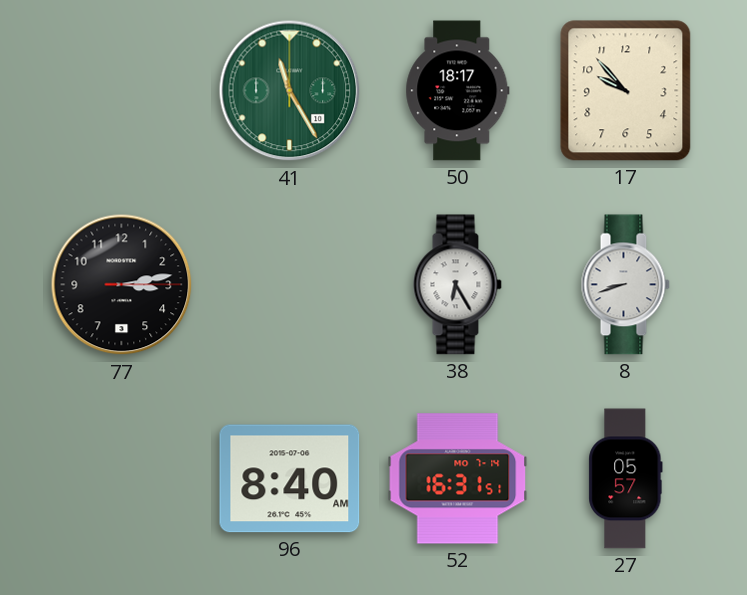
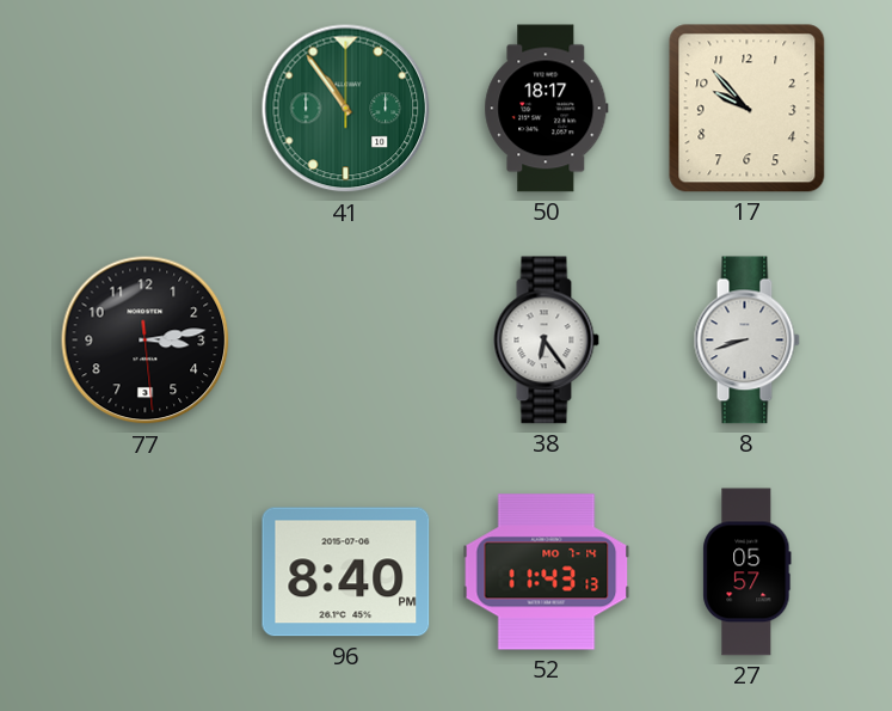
41: 11:25 -> 10:54
77: 3:13:15 -> 3:13:29
38: 6:25 -> 6:24
96: 8:40 AM -> 8:40 PM
52: 16:31 -> 11:43
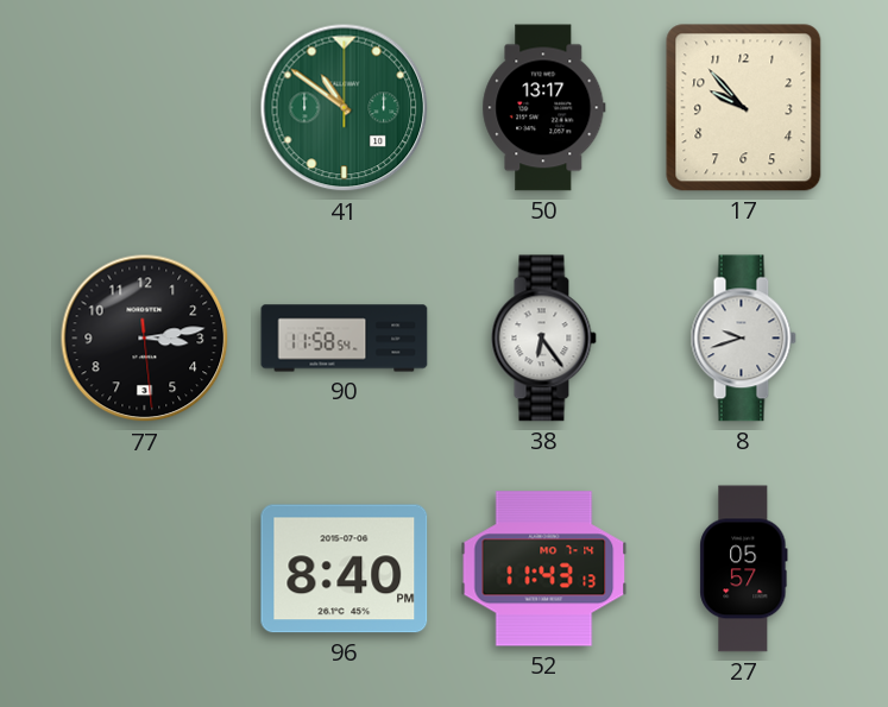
41: 10:54 -> 10:51
50: 18:17 -> 13:17
90: none -> 11:58
8: 8:42 -> 9:42
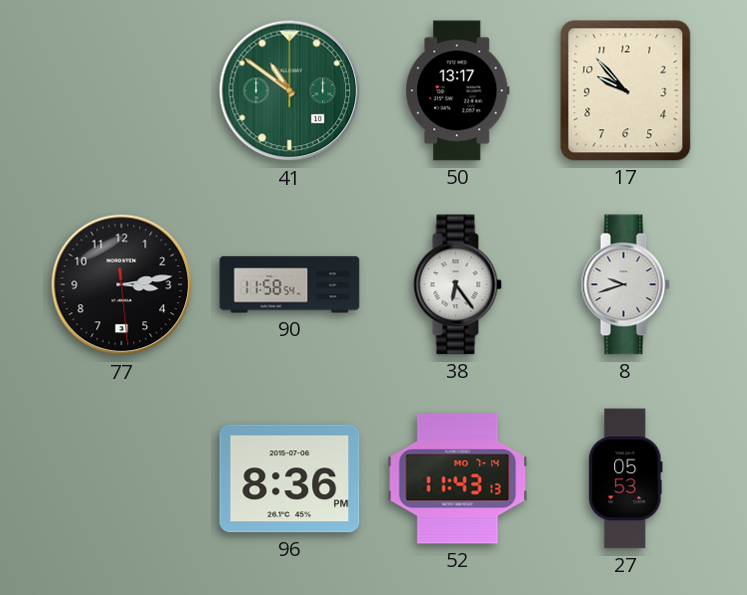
96: 8:40 -> 8:36
27: 05:57 -> 05:53
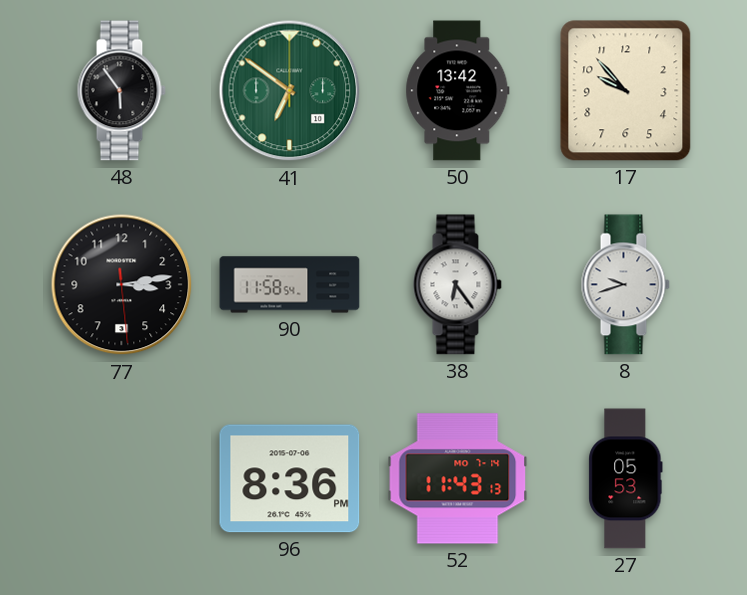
48: none -> 5:54
41: 10:51 -> 6:51
50: 13:17 -> 13:42
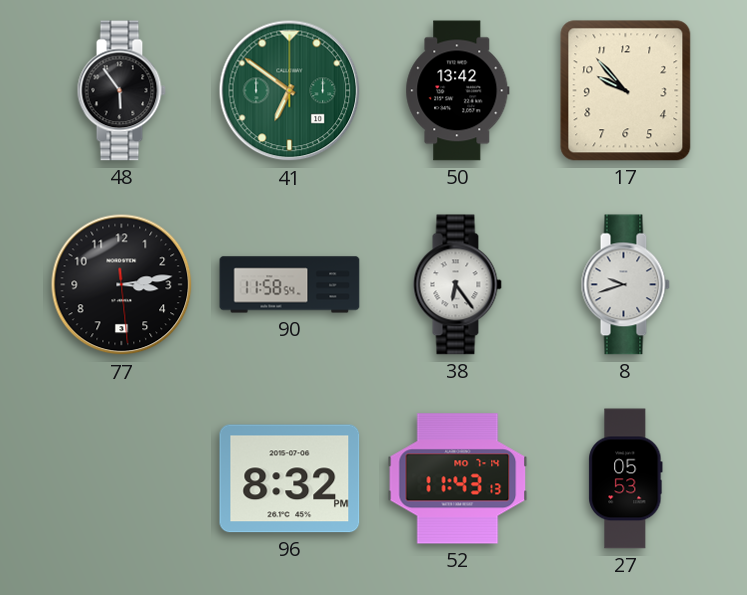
96: 8:36 -> 8:32
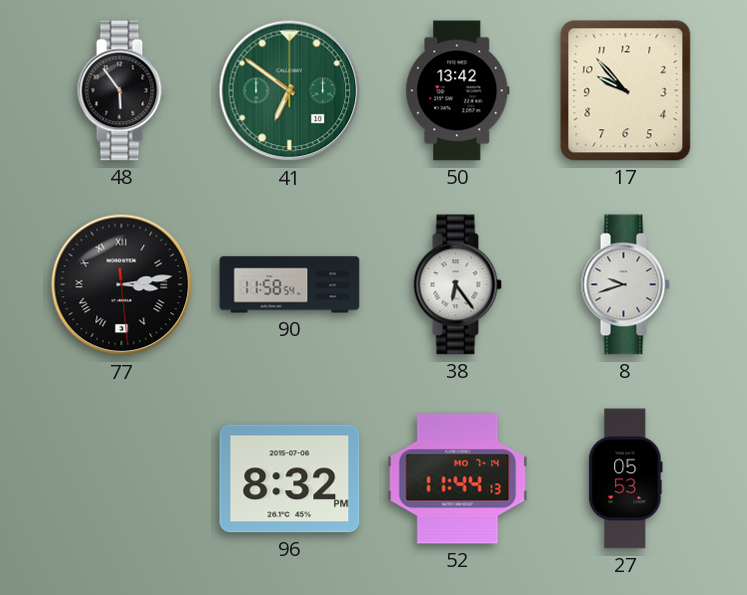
77 numerals: Arabic -> Roman
52: 11:43 -> 11:44
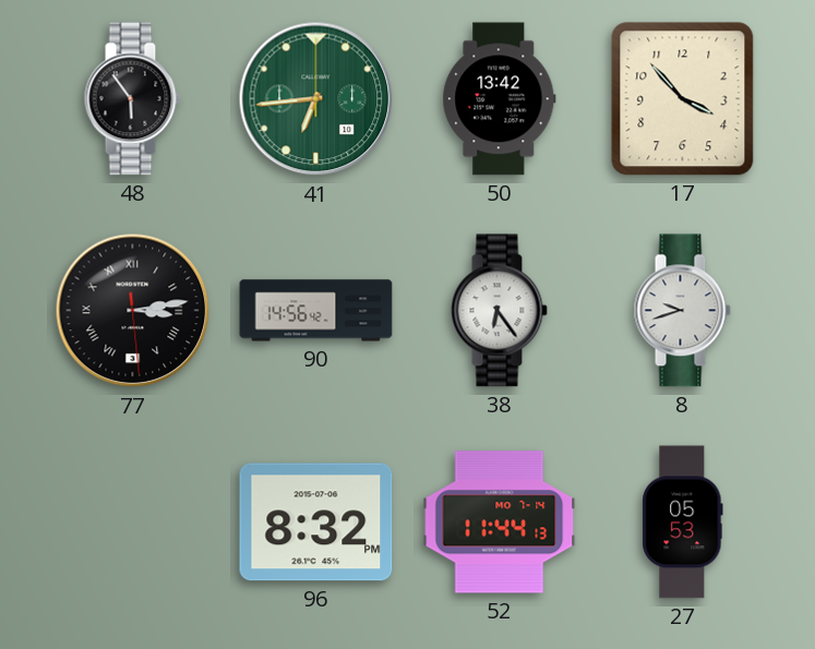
41: 6:51 -> 6:44
17: 9:53 -> 3:53
90: 11:58 -> 14:56
